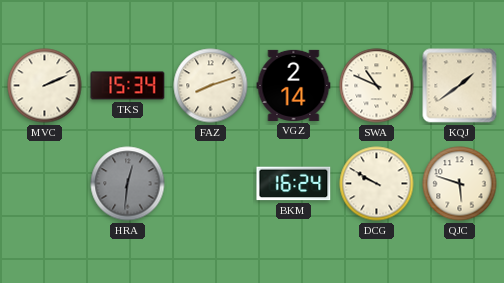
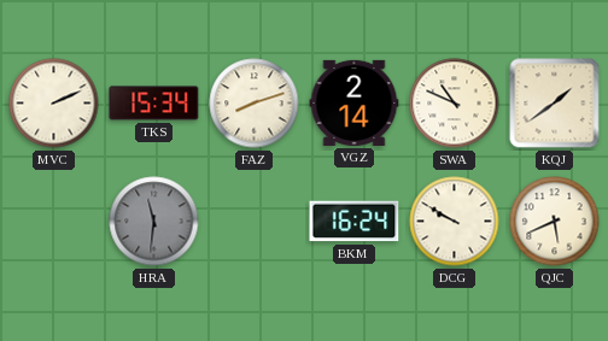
HRA: 12:31 -> 11:31
QJC: 5:48 -> 5:41
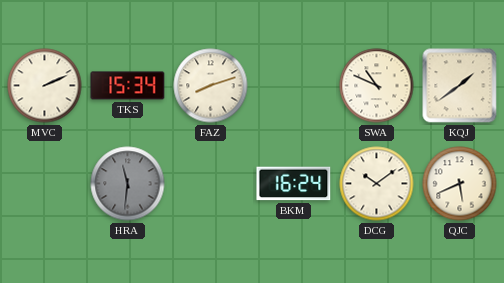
VGZ: 2:14 -> none
DCG: 9:50 -> 10:09
